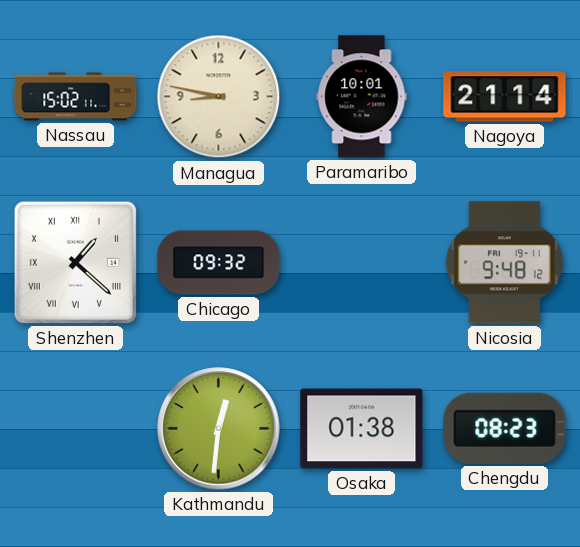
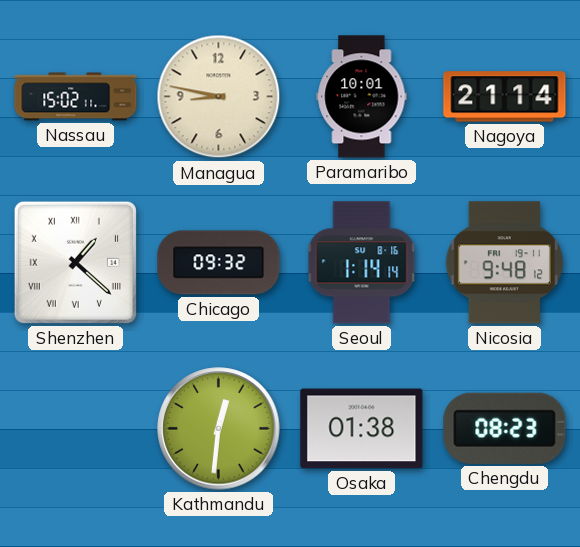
Seoul: none -> 1:14
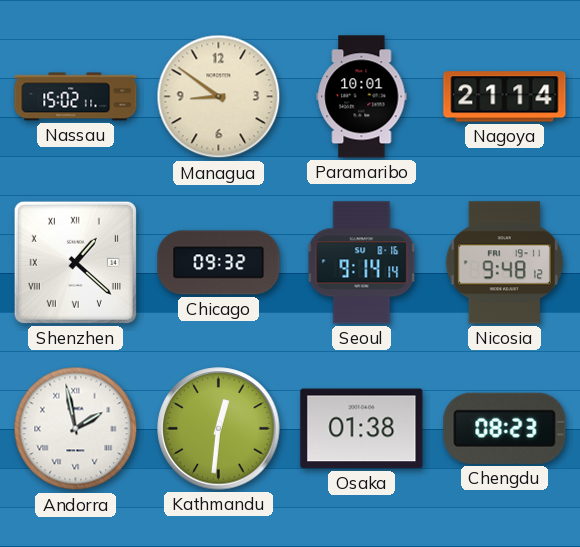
Managua: 8:47 -> 8:51
Seoul: 1:14 -> 9:14
Andorra: none -> 1:58
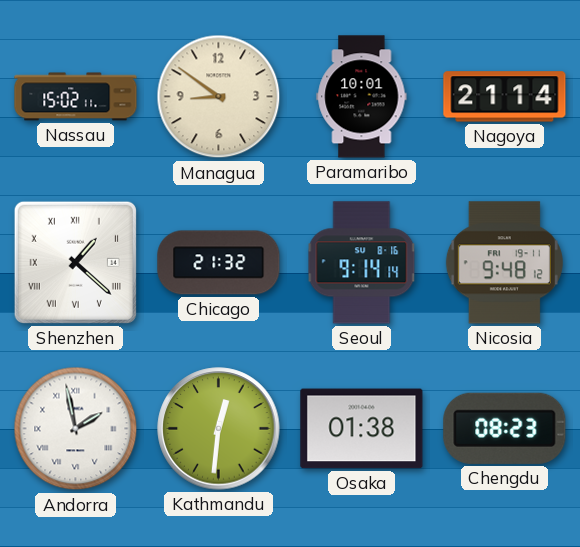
Chicago: 09:32 -> 21:32
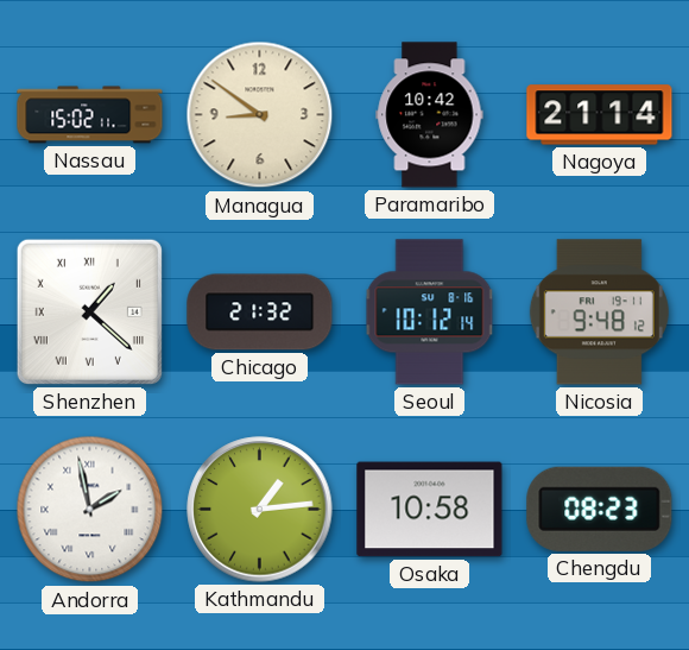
Paramaribo: 10:01 -> 10:42
Seoul: 9:14 -> 10:12
Kathmandu: 12:31 -> 1:14
Osaka: 01:38 -> 10:58
